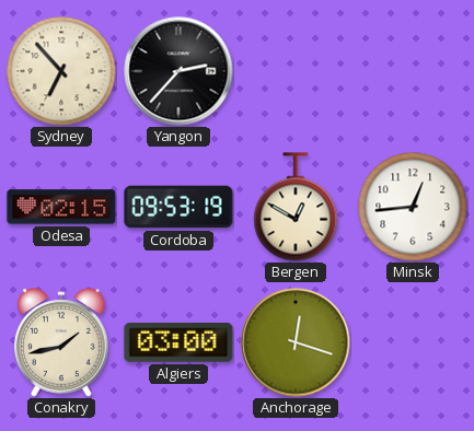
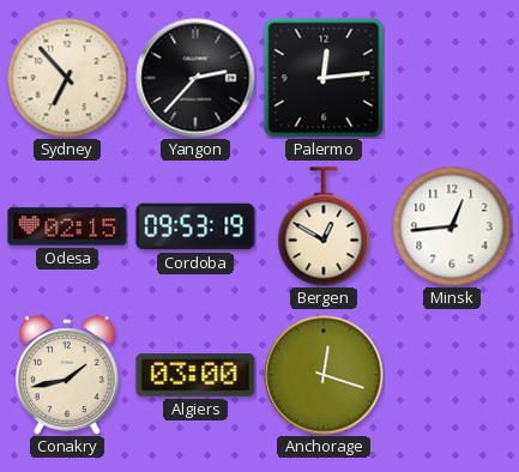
Palermo: none -> 12:14
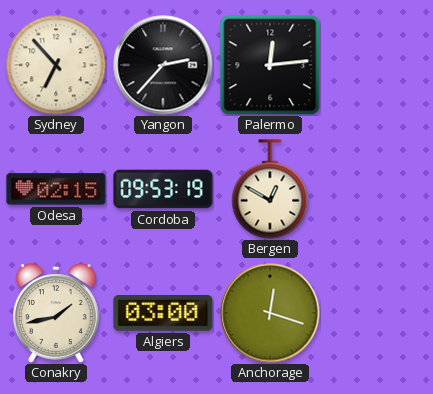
Minsk: 12:44 -> none
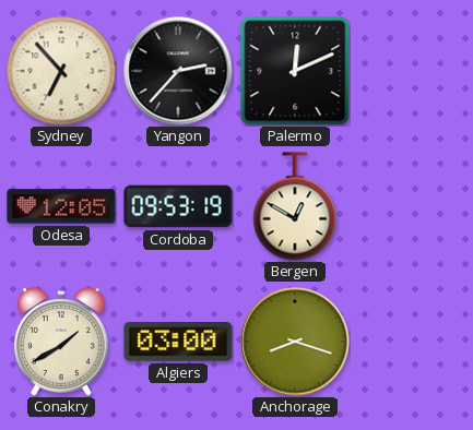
Palermo: 12:14 -> 12:11
Odesa: 02:15 -> 12:05
Conakry: 1:43 -> 1:40
Anchorage: 12:18 -> 8:18
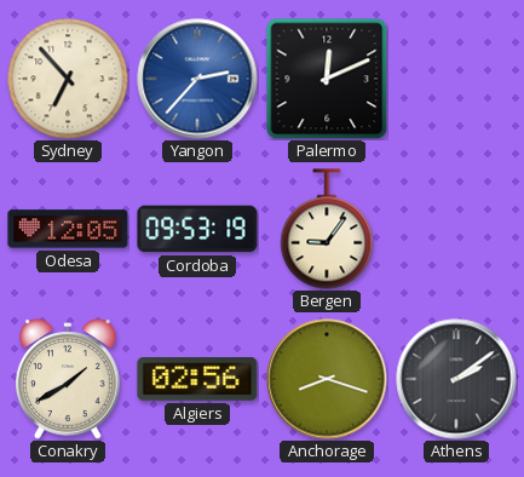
Yangon dial: black -> blue
Bergen: 12:50 -> 9:06
Algiers: 03:00 -> 02:56
Athens: none -> 2:09
